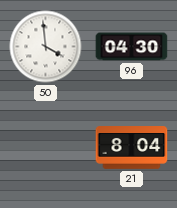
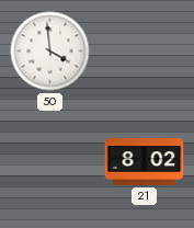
96: 04:30 -> none
21: 8:04 -> 8:02
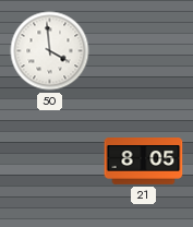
21: 8:02 -> 8:05
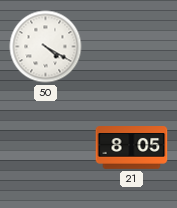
50: 3:59 -> 4:20
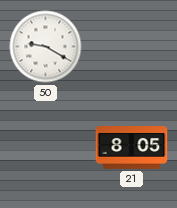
50: 4:20 -> 9:20
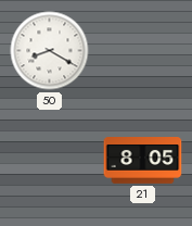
50: 9:20 -> 8:20
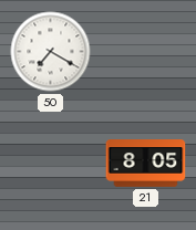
50: 8:20 -> 7:20
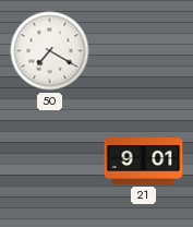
21: 8:05 -> 9:01
